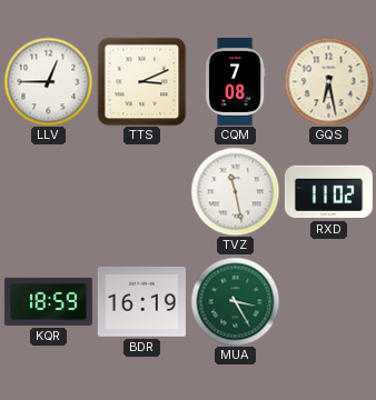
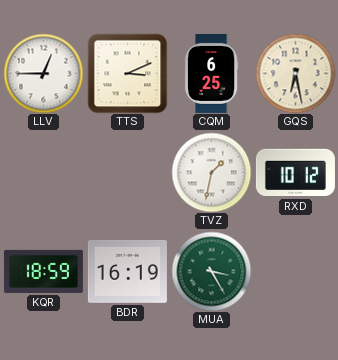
CQM: 7:08 -> 6:25
TVZ: 11:28 -> 1:32
RXD: 11:02 -> 10:12
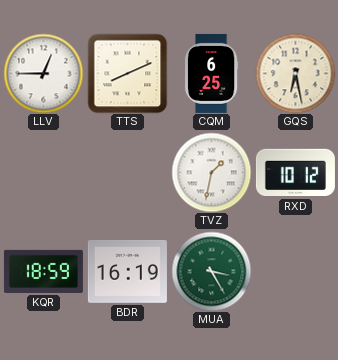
TTS: 3:11 -> 8:11
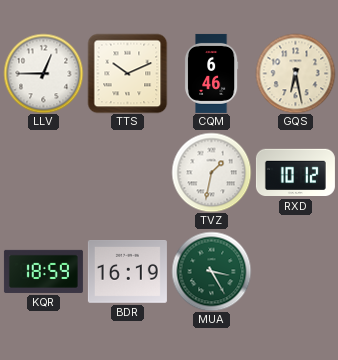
TTS: 8:11 -> 10:11
CQM: 6:25 -> 6:46
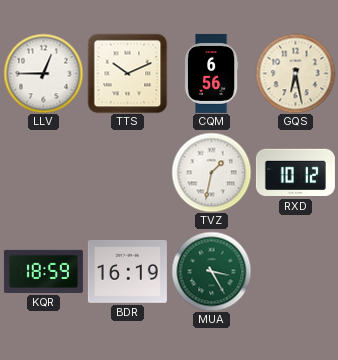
CQM: 6:46 -> 6:56
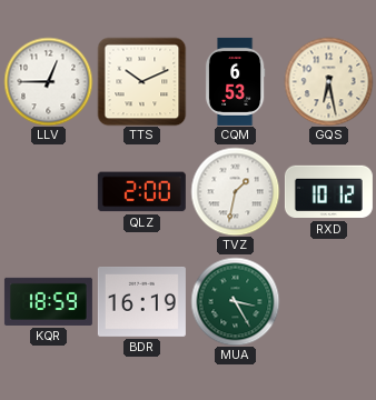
CQM: 6:56 -> 6:53
QLZ: none -> 2:00
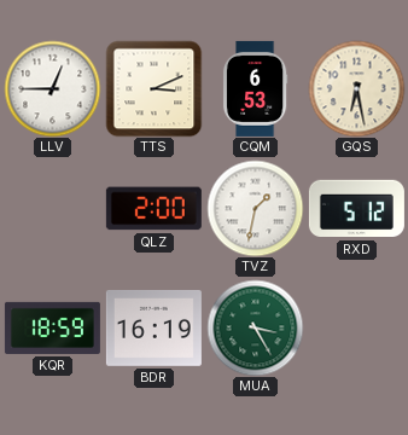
TTS: 10:11 -> 3:11
RXD: 10:12 -> 5:12
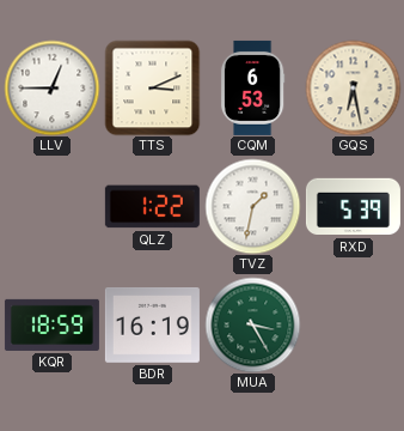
QLZ: 2:00 -> 1:22
RXD: 5:12 -> 5:39
